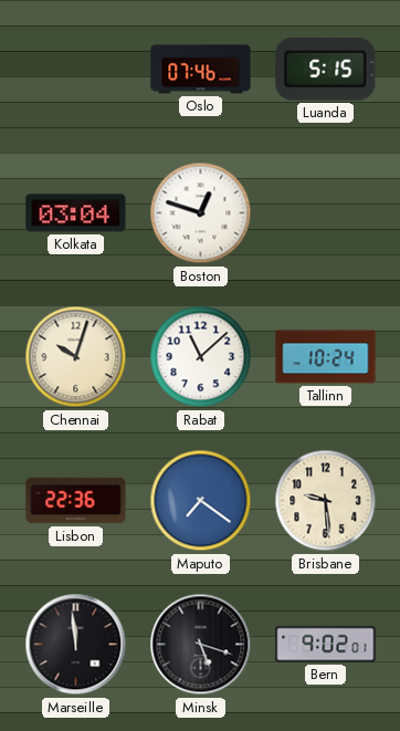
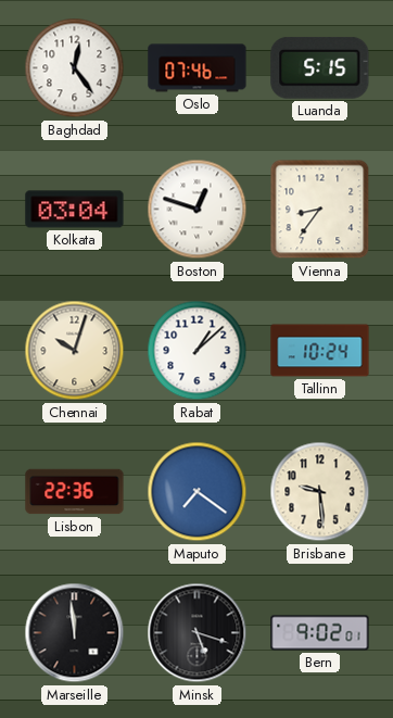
Baghdad: none -> 12:24
Vienna: none -> 8:36
Rabat: 11:08 -> 1:08
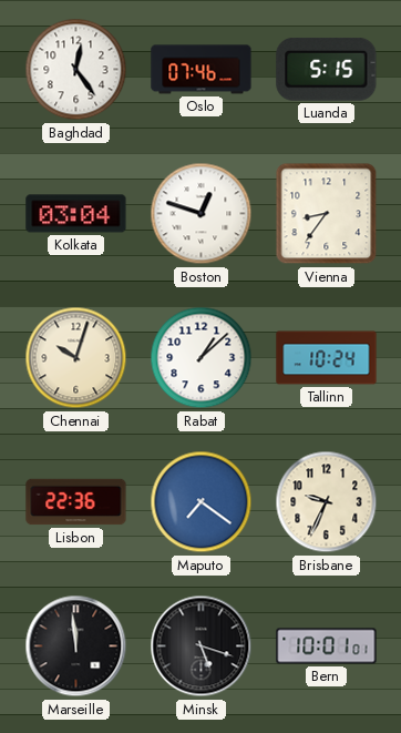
Brisbane: 9:29 -> 9:34
Bern: 9:02 -> 10:01
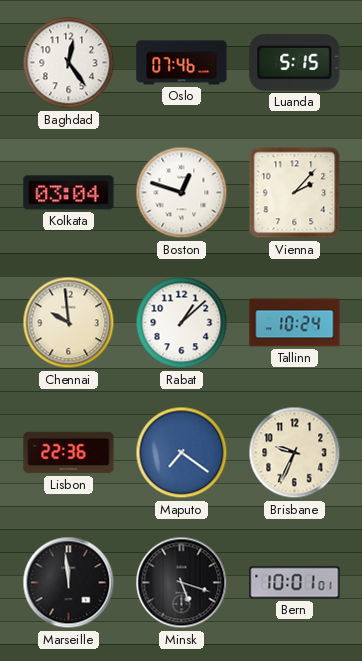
Vienna: 8:36 -> 2:07
Chennai: 10:03 -> 9:59
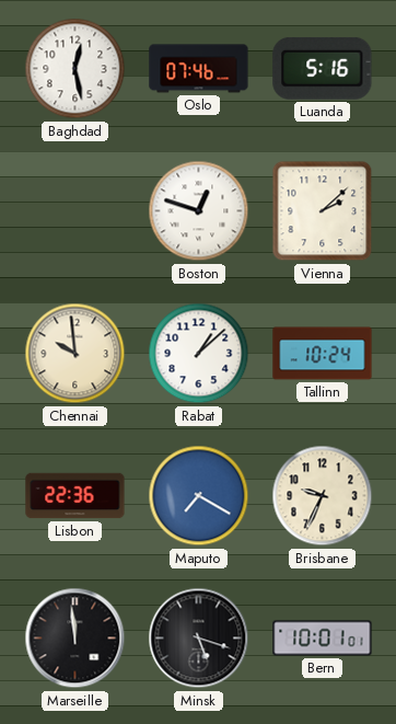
Baghdad: 12:24 -> 12:28
Luanda: 5:15 -> 5:16
Kolkata: 03:04 -> none
Vienna: 2:07 -> 2:08
Maputo: 7:21 -> 7:20
